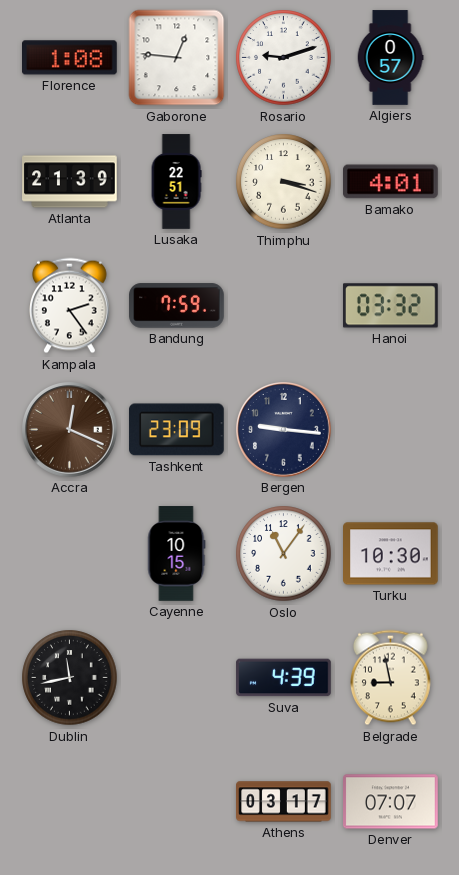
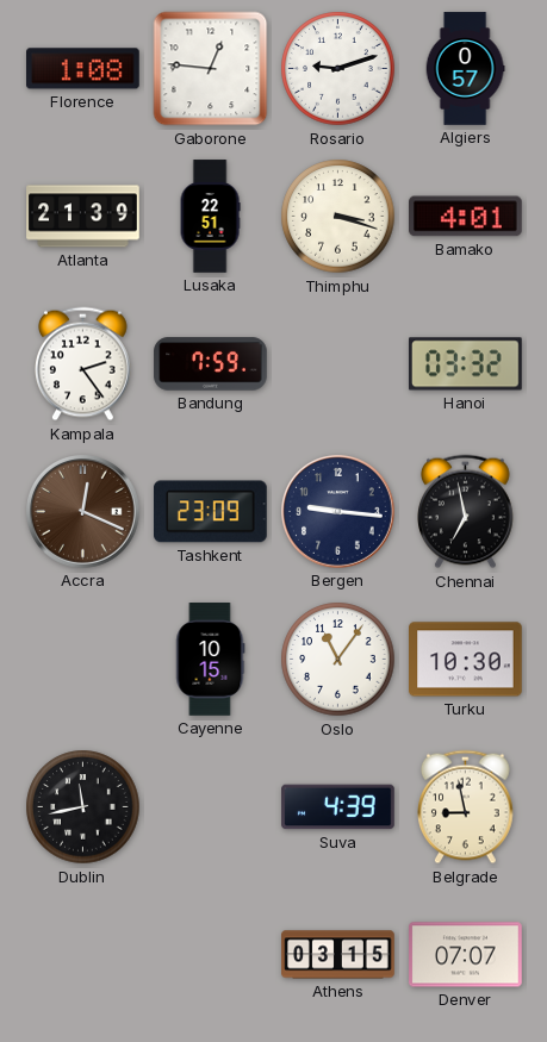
Chennai: none -> 6:58
Athens: 03:17 -> 03:15
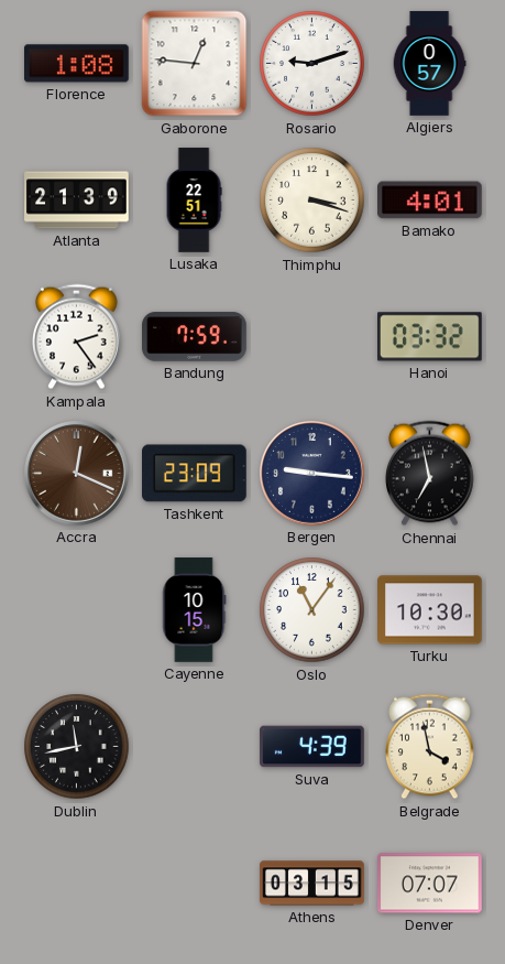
Belgrade: 8:58 -> 3:58
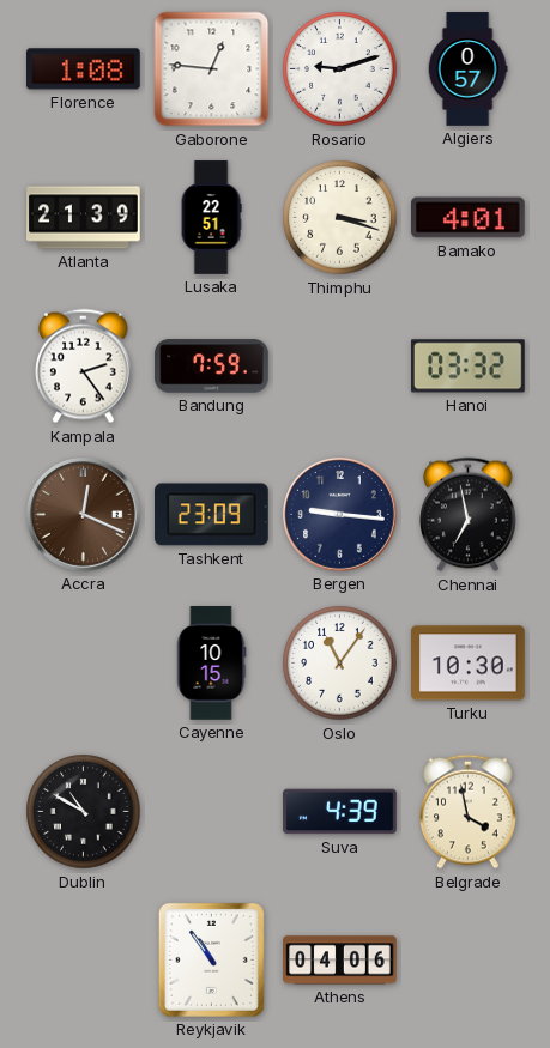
Dublin: 11:43 -> 10:50
Reykjavik: none -> 10:54
Athens: 03:15 -> 04:06
Denver: 07:07 -> none
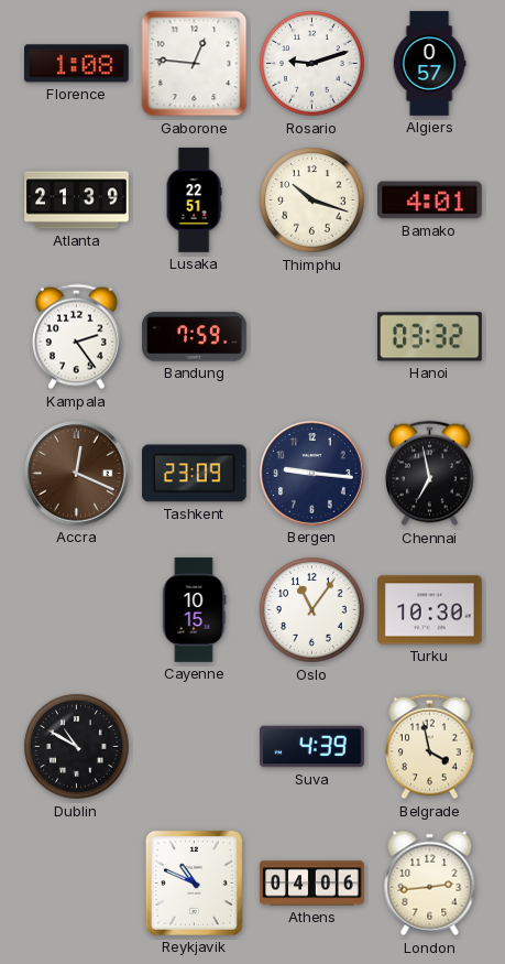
Thimphu: 3:18 -> 10:18
Reykjavik: 10:54 -> 10:49
London: none -> 2:44
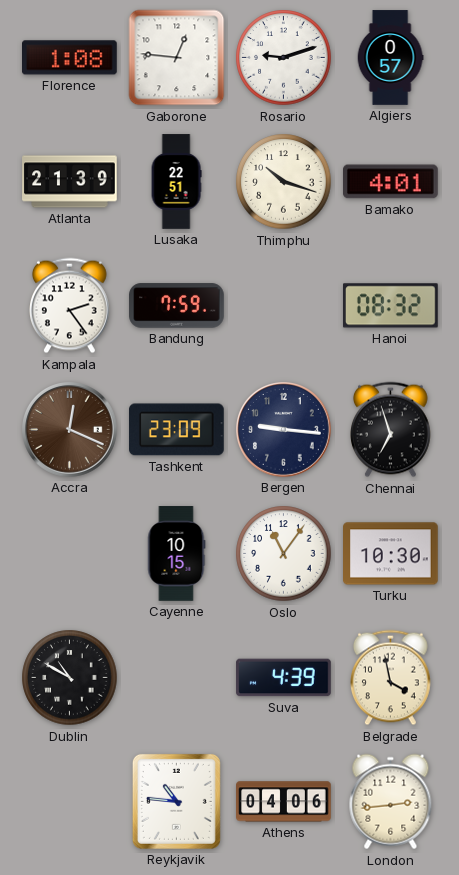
Hanoi: 03:32 -> 08:32
Chennai: 6:58 -> 6:57
Reykjavik: 10:49 -> 10:46
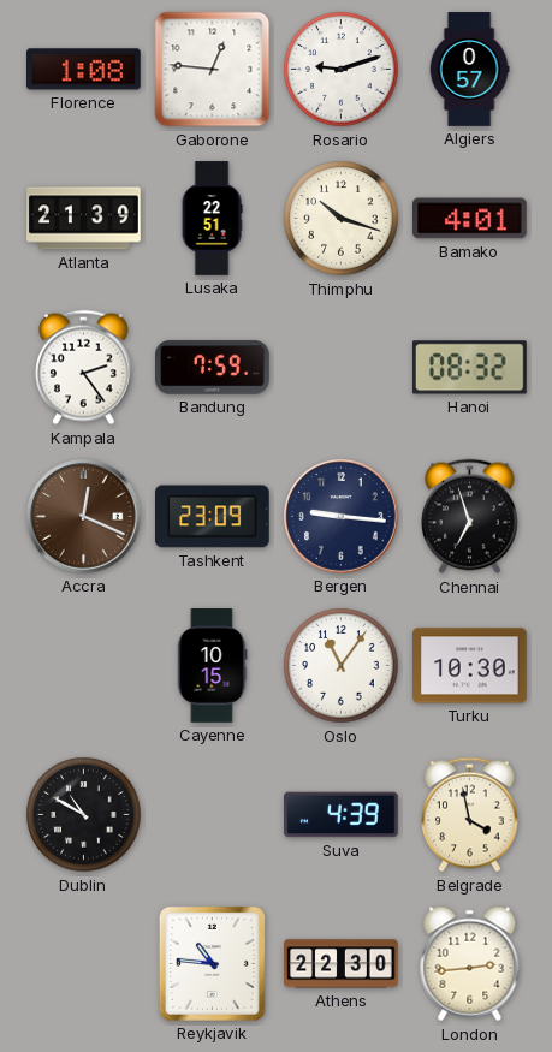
Athens: 04:06 -> 22:30
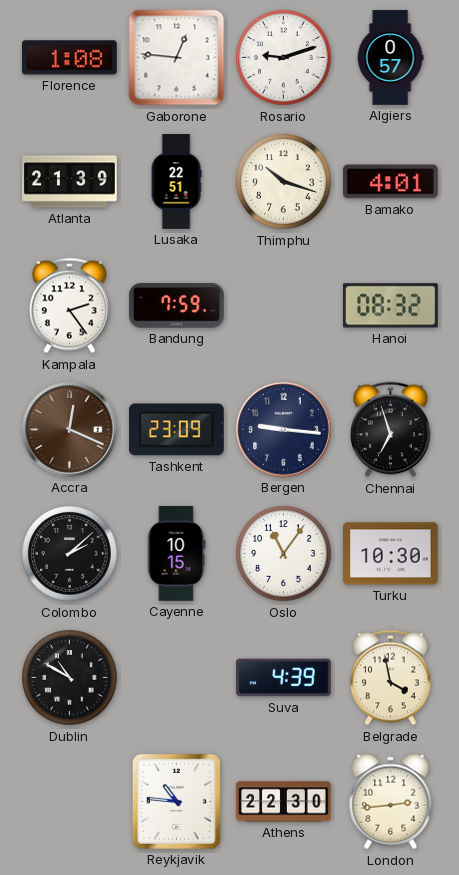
Colombo: none -> 2:08
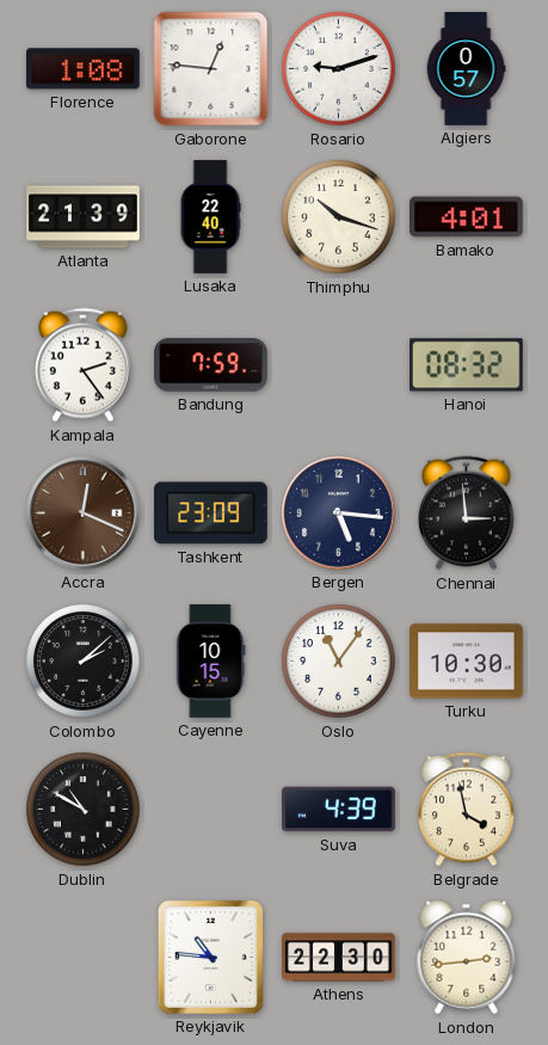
Lusaka: 22:51 -> 22:40
Bergen: 9:16 -> 5:16
Chennai: 6:57 -> 2:59
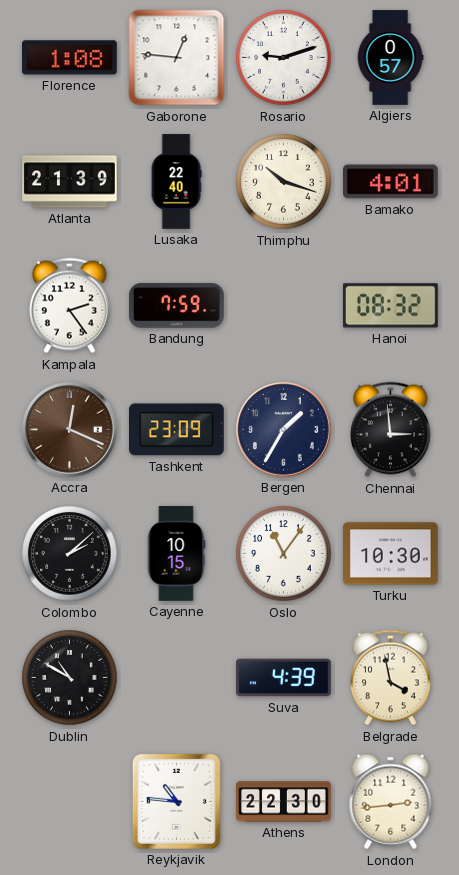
Bergen: 5:16 -> 1:35
